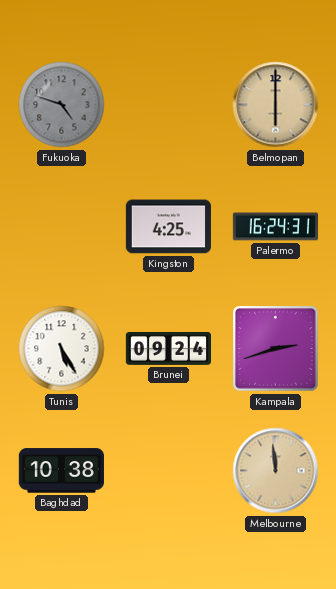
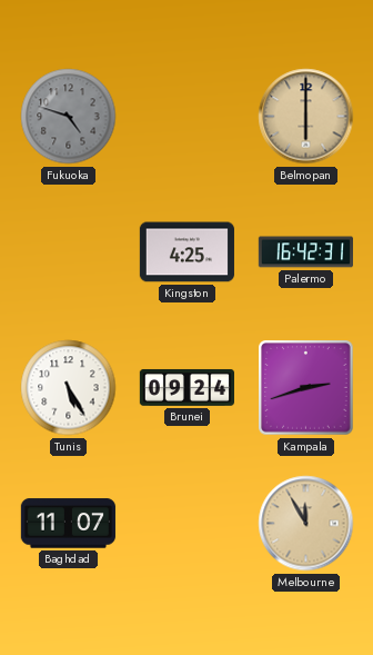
Palermo: 16:24 -> 16:42
Baghdad: 10:38 -> 11:07
Melbourne: 11:59 -> 11:55
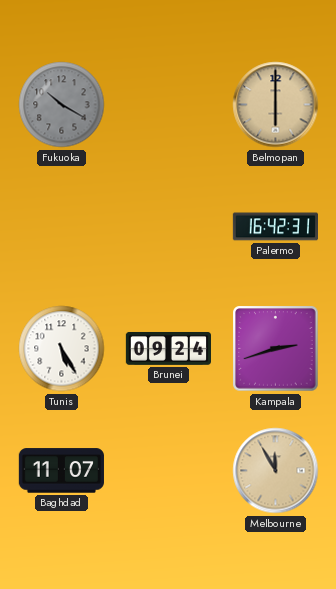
Fukuoka: 4:48 -> 10:20
Kingston: 4:25 -> none
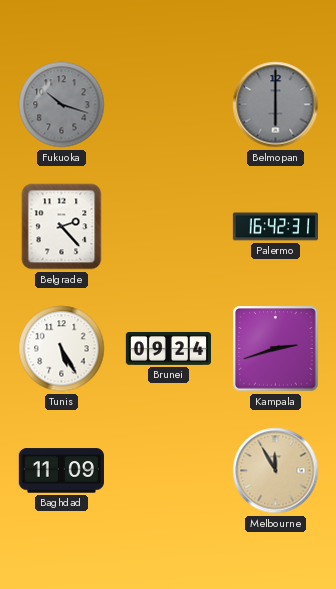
Fukuoka: 10:20 -> 10:18
Belmopan dial: champagne -> grey
Belgrade: none -> 2:23
Baghdad: 11:07 -> 11:09
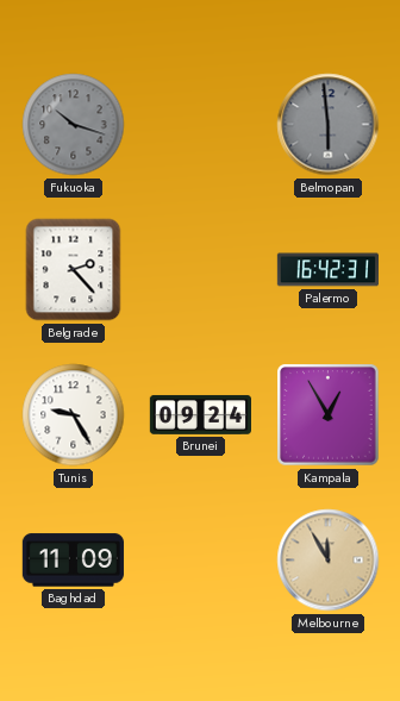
Belmopan: 6:00 -> 5:59
Tunis: 5:25 -> 9:25
Kampala: 2:42 -> 12:55
